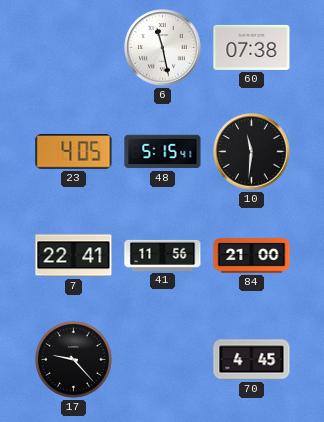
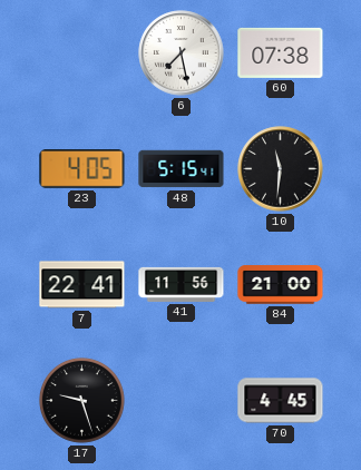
6: 11:28 -> 7:28
17: 9:23 -> 9:27
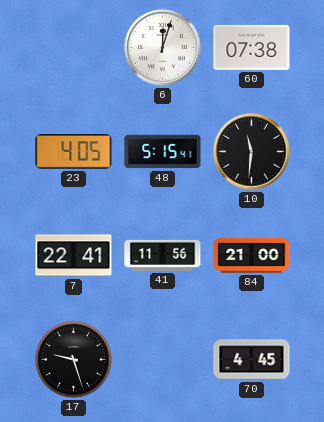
6: 7:28 -> 12:03
